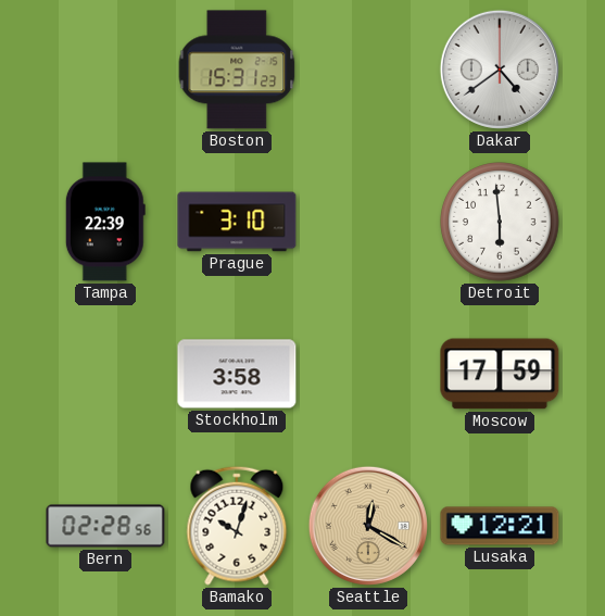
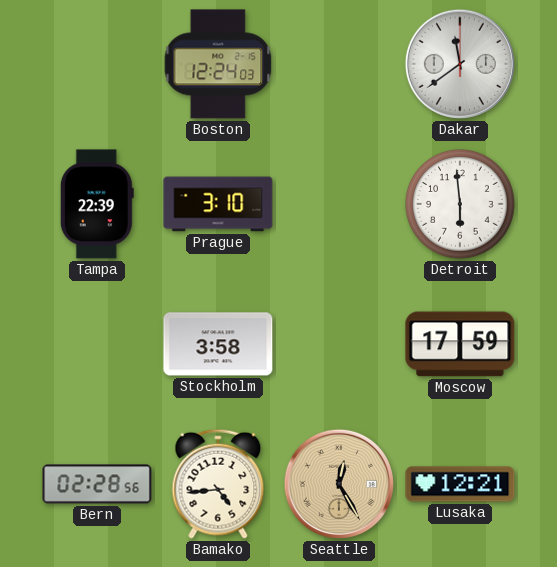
Boston: 15:31 -> 12:24
Dakar: 4:39 -> 11:39
Bamako: 10:03 -> 4:44
Seattle: 12:20 -> 12:25
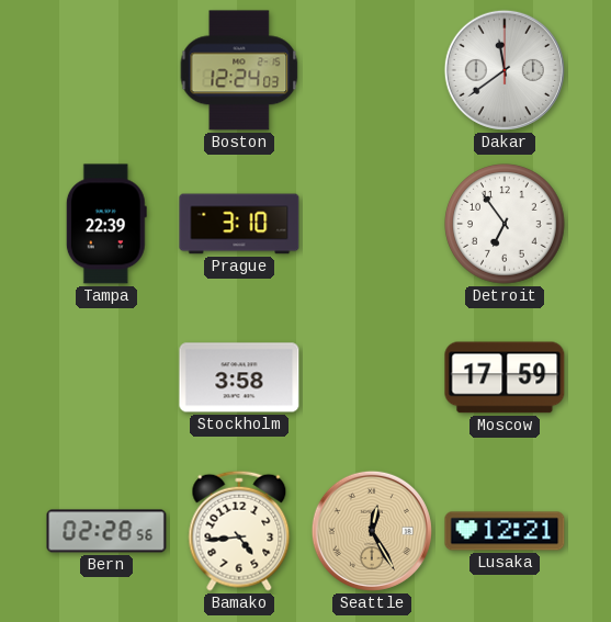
Detroit: 5:59 -> 6:54
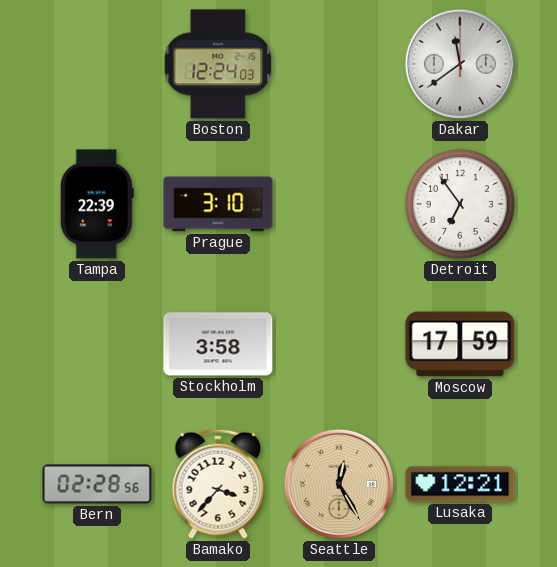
Bamako: 4:44 -> 3:37
